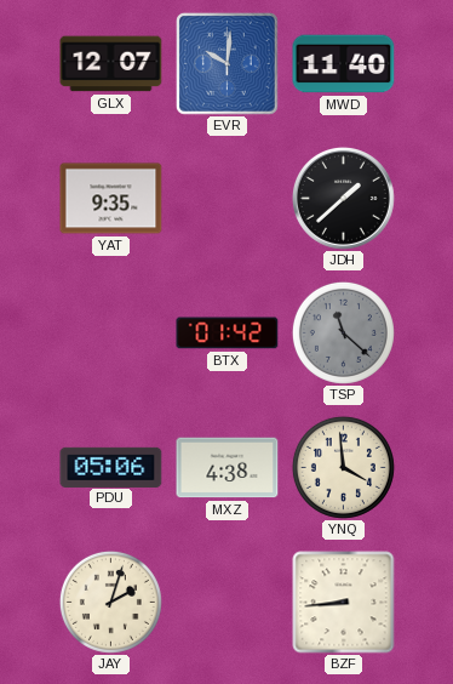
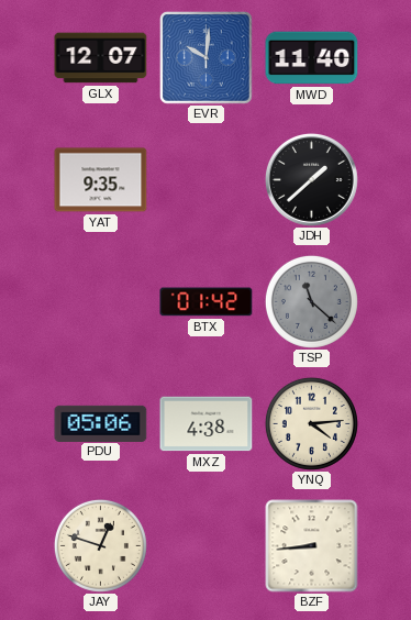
YNQ: 3:59 -> 4:14
JAY: 2:03 -> 12:48
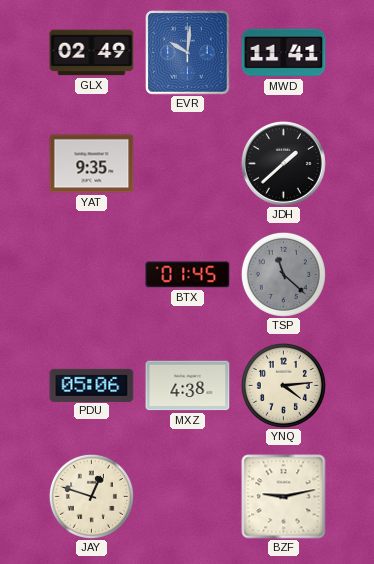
GLX: 12:07 -> 02:49
MWD: 11:40 -> 11:41
BTX: 01:42 -> 01:45
BZF: 8:44 -> 9:13
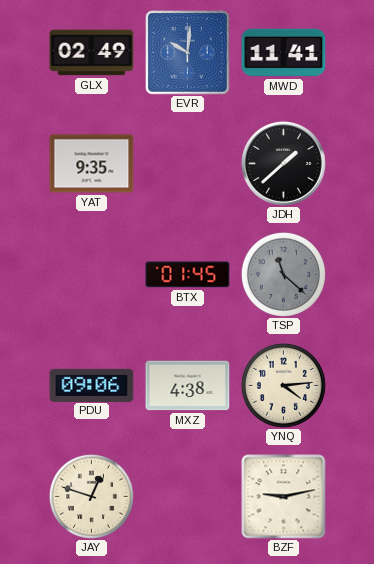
PDU: 05:06 -> 09:06
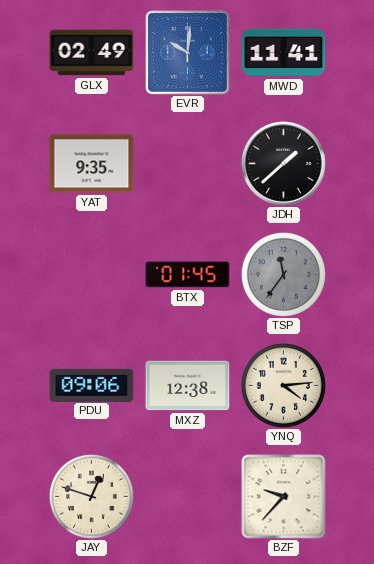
TSP: 11:22 -> 11:36
MXZ: 4:38 -> 12:38
BZF: 9:13 -> 9:37
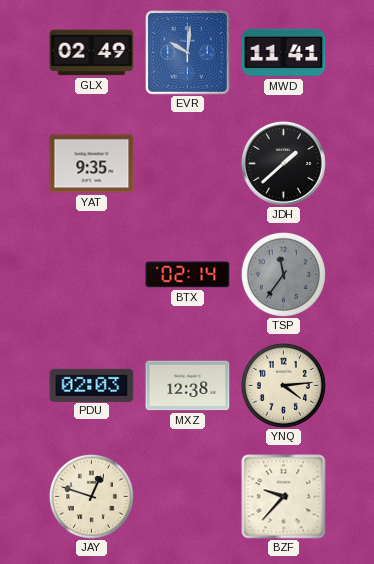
BTX: 01:45 -> 02:14
PDU: 09:06 -> 02:03
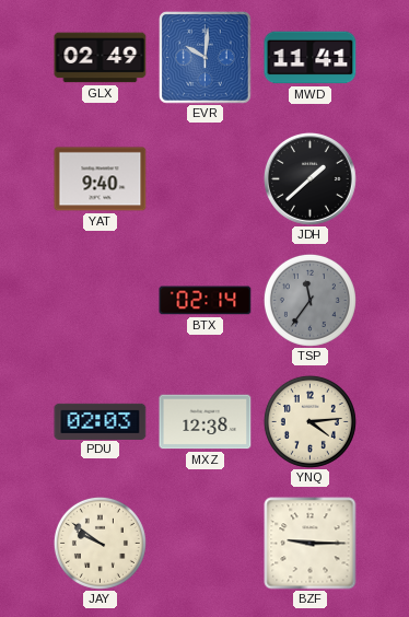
YAT: 9:35 -> 9:40
JAY: 12:48 -> 9:51
BZF: 9:37 -> 9:15
